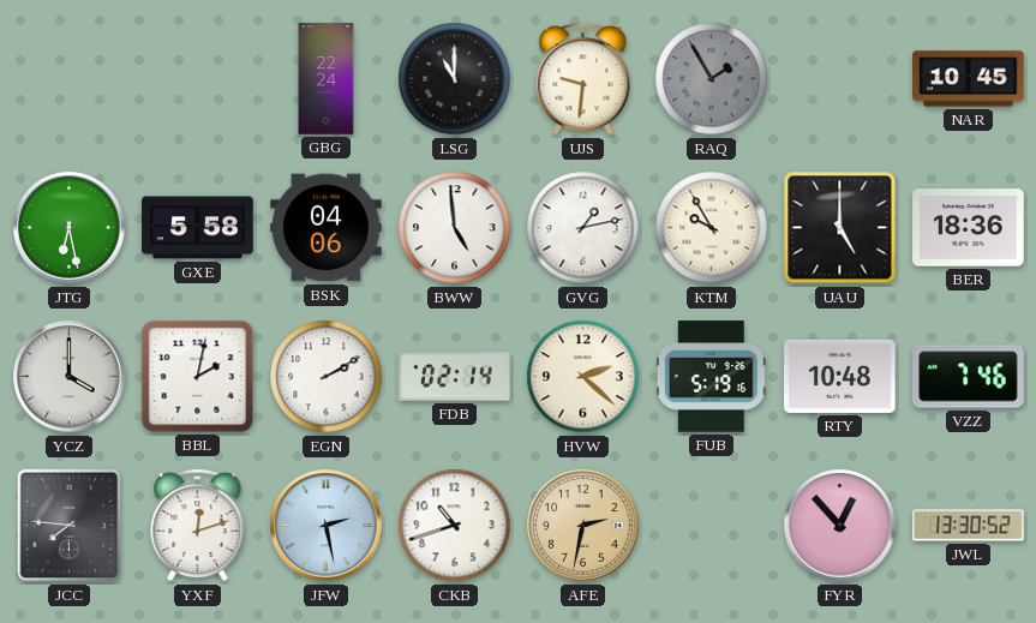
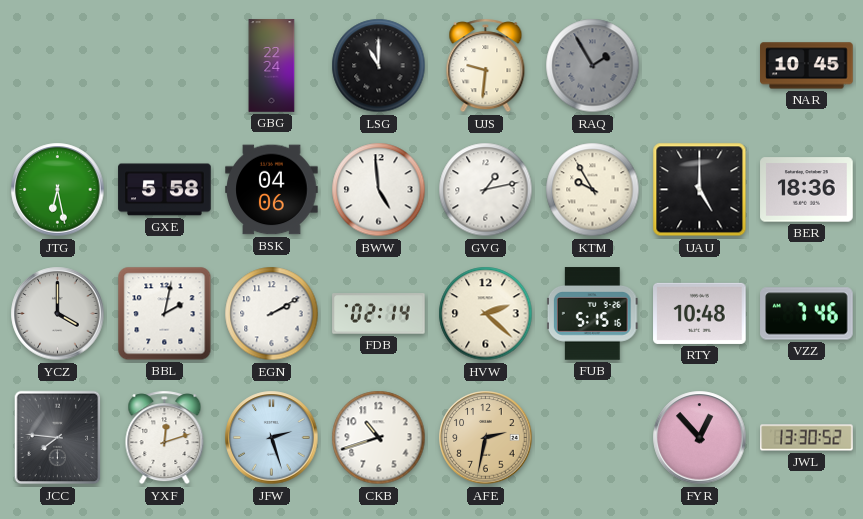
FUB: 5:19 -> 5:15
JFW: 2:28 -> 2:27
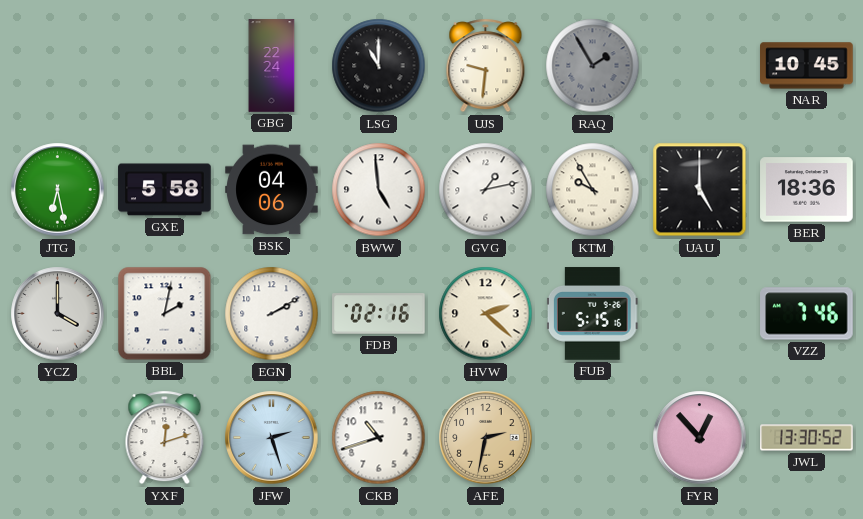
FDB: 02:14 -> 02:16
RTY: 10:48 -> none
JCC: 7:46 -> none
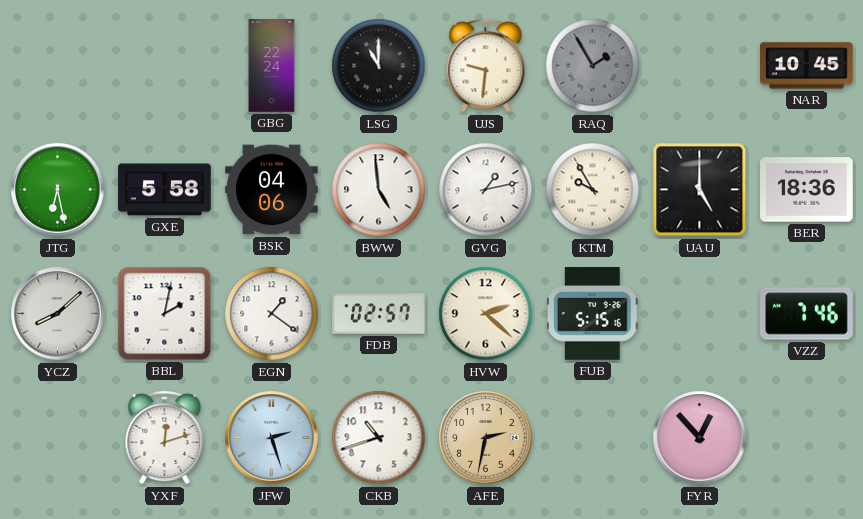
YCZ: 4:00 -> 8:08
EGN: 2:10 -> 1:21
FDB: 02:16 -> 02:57
JWL: 13:30 -> none
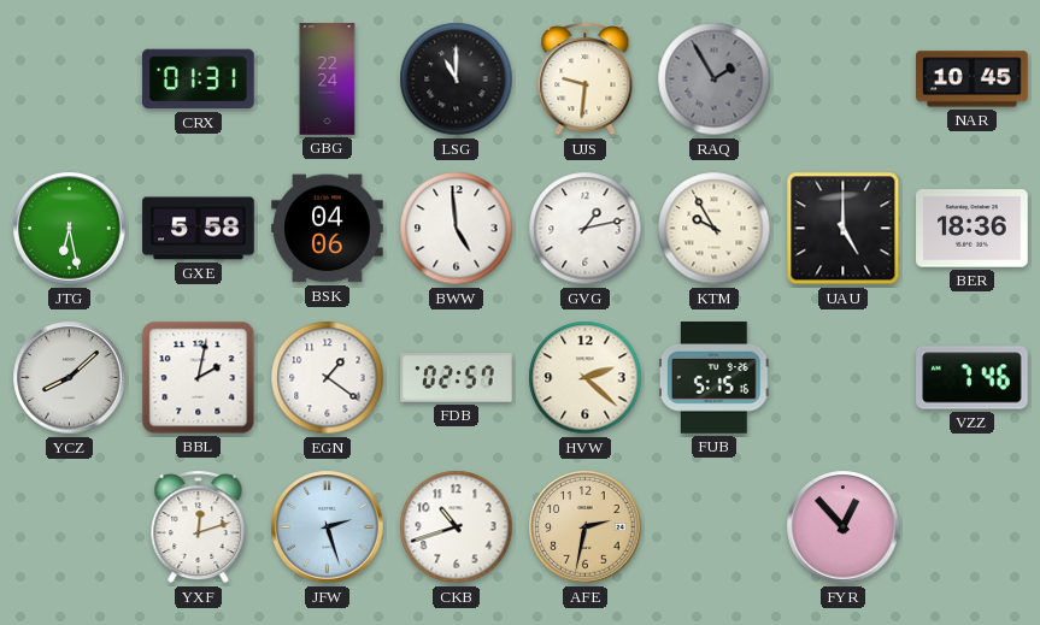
CRX: none -> 01:31
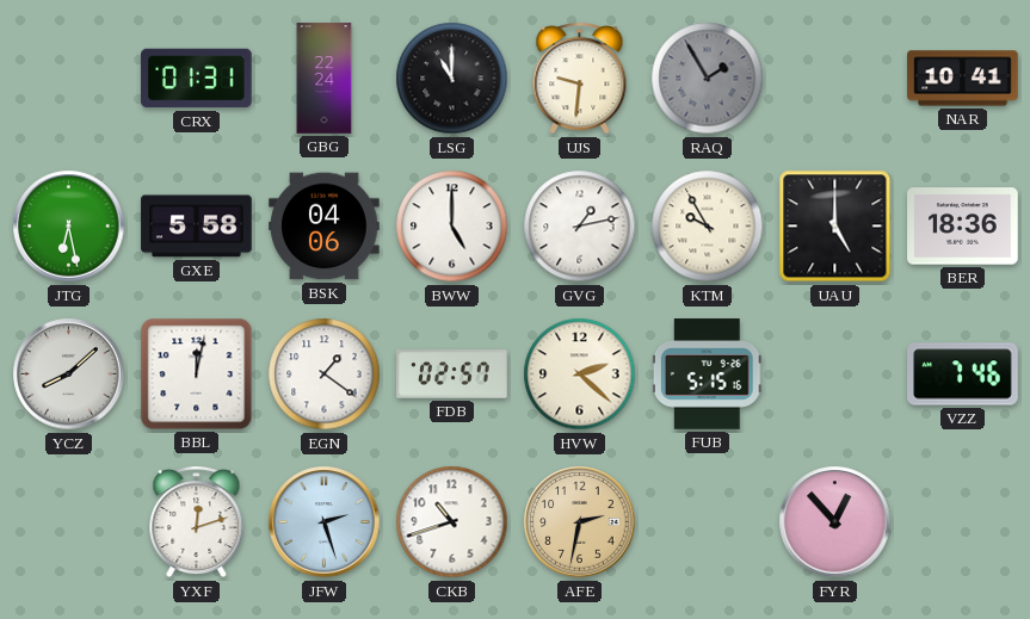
NAR: 10:45 -> 10:41
BWW: 4:59 -> 5:00
BBL: 2:02 -> 12:02
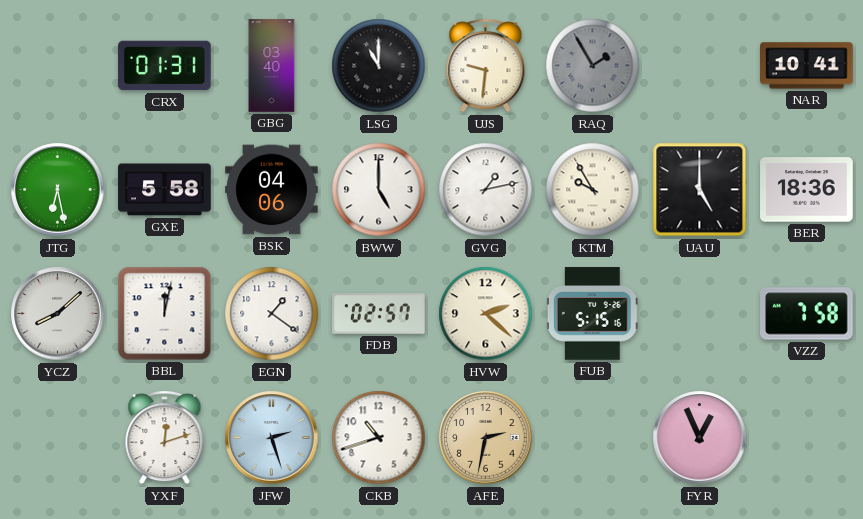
GBG: 22:24 -> 03:40
VZZ: 7:46 -> 7:58
FYR: 12:53 -> 12:56
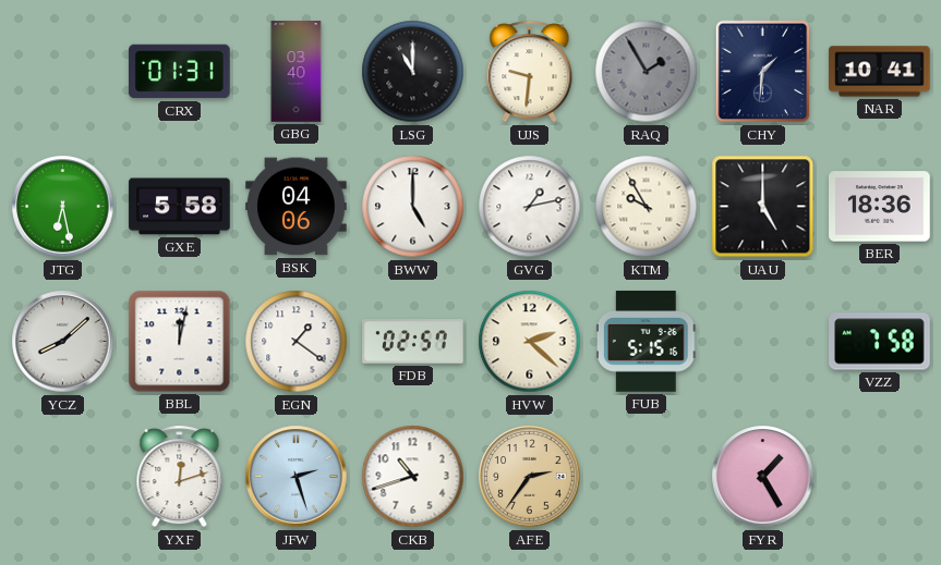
CHY: none -> 1:31
AFE: 2:32 -> 2:36
FYR: 12:56 -> 1:25
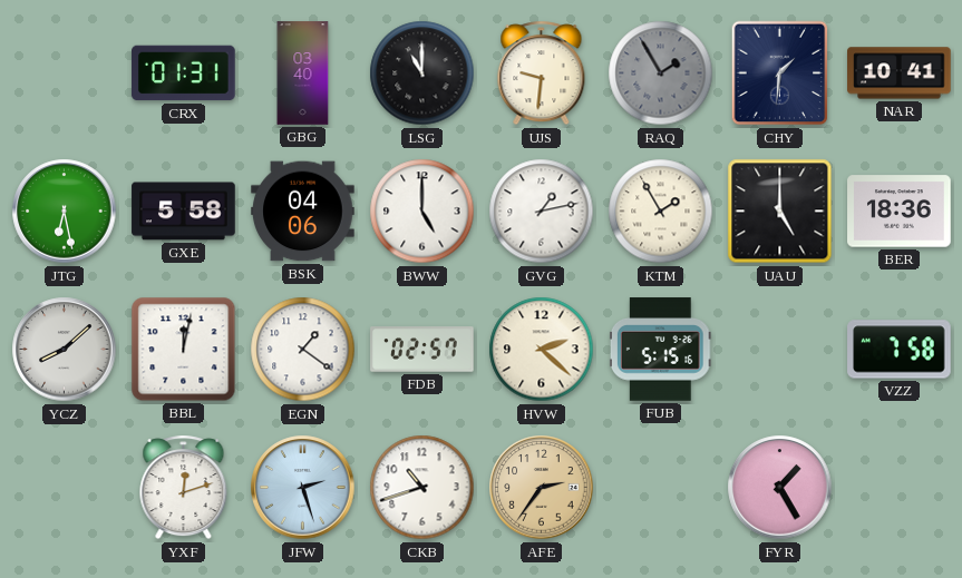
KTM: 9:55 -> 1:55
